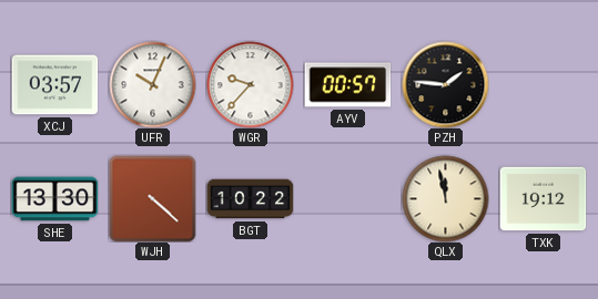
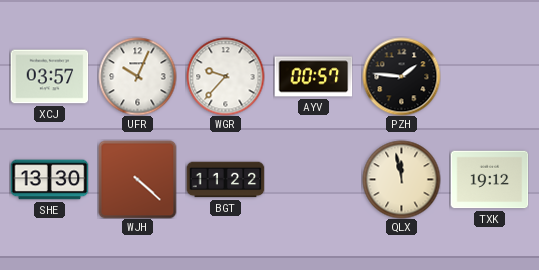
BGT: 10:22 -> 11:22
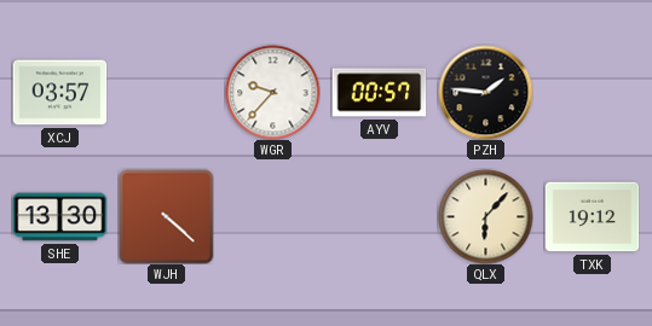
UFR: 10:04 -> none
BGT: 11:22 -> none
QLX: 11:58 -> 6:07
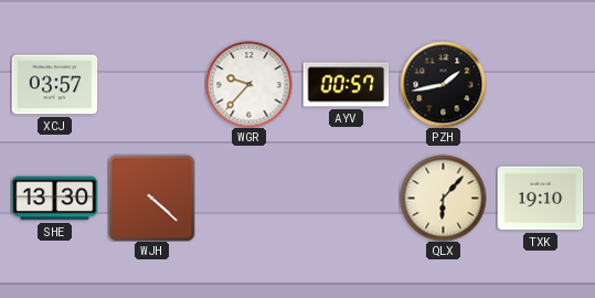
PZH: 1:46 -> 1:43
TXK: 19:12 -> 19:10
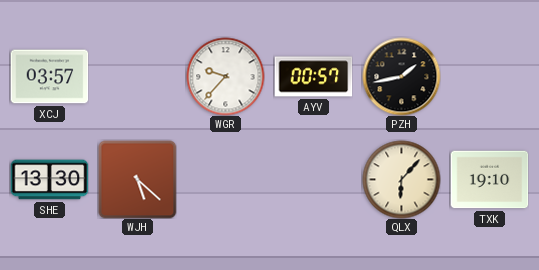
WJH: 4:22 -> 5:22
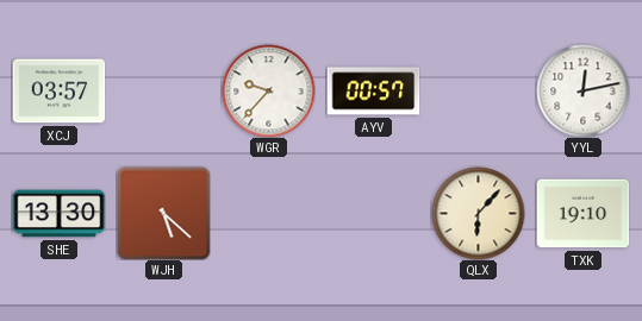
PZH: 1:43 -> none
YYL: none -> 12:13
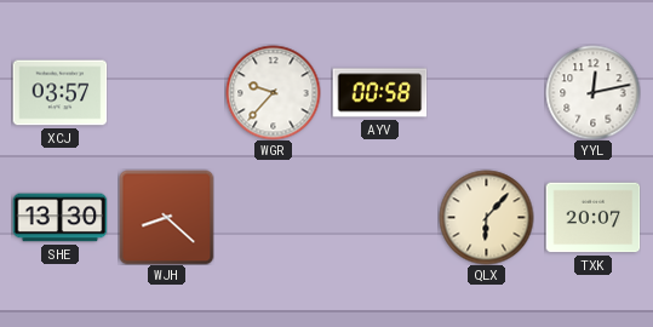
AYV: 00:57 -> 00:58
WJH: 5:22 -> 8:22
TXK: 19:10 -> 20:07
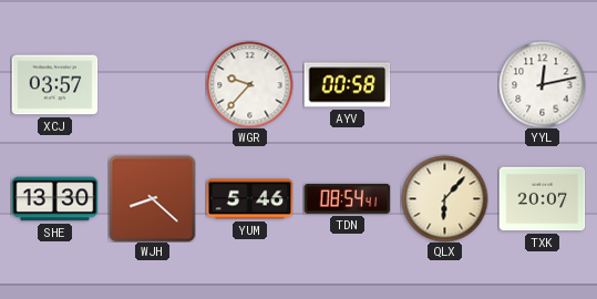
YUM: none -> 5:46
TDN: none -> 08:54
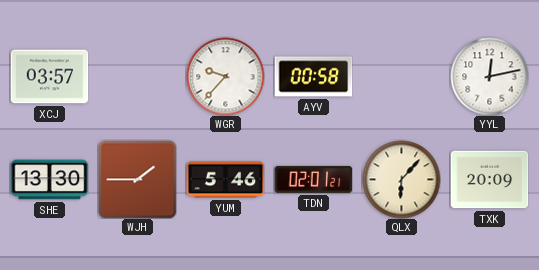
WJH: 8:22 -> 1:45
TDN: 08:54 -> 02:01
TXK: 20:07 -> 20:09
